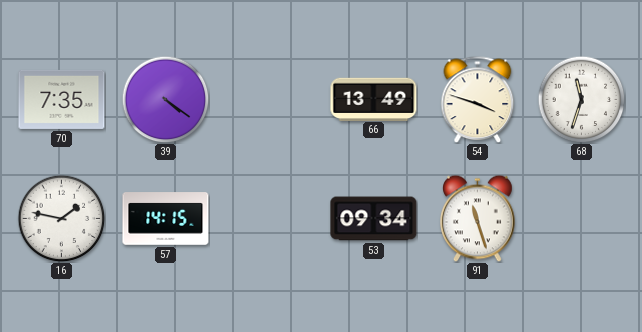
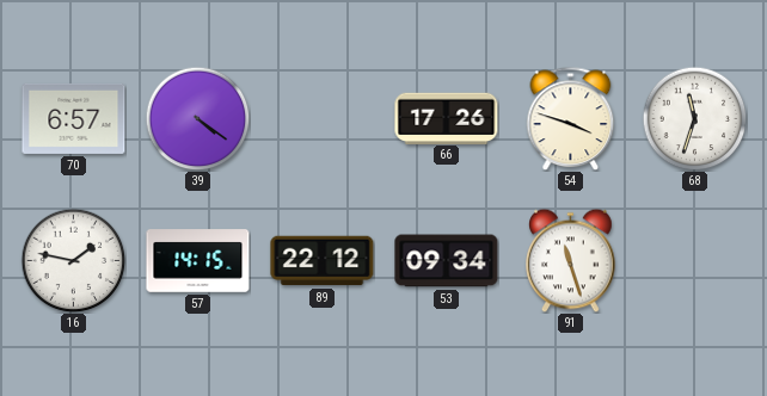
70: 7:35 -> 6:57
66: 13:49 -> 17:26
89: none -> 22:12
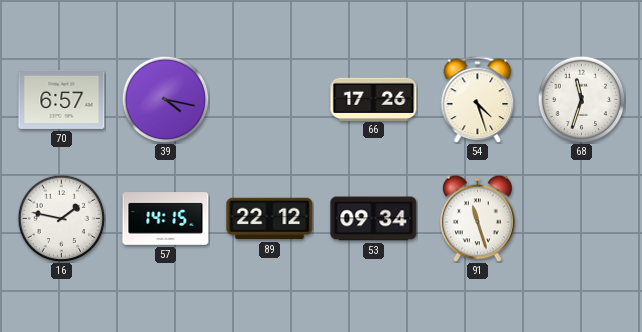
39: 4:21 -> 4:17
54: 3:48 -> 4:27
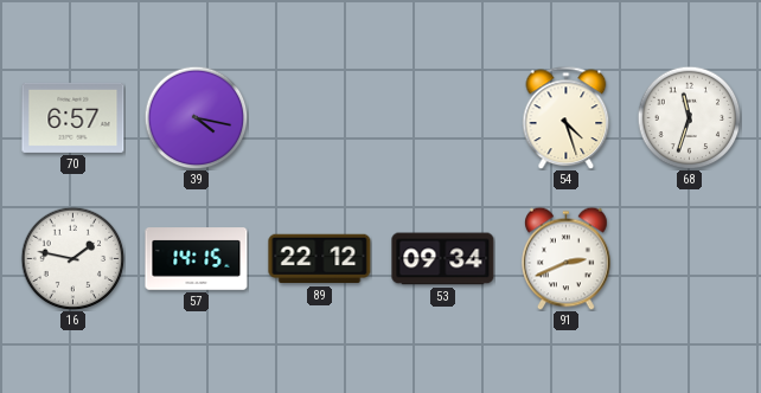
66: 17:26 -> none
91: 11:27 -> 2:41
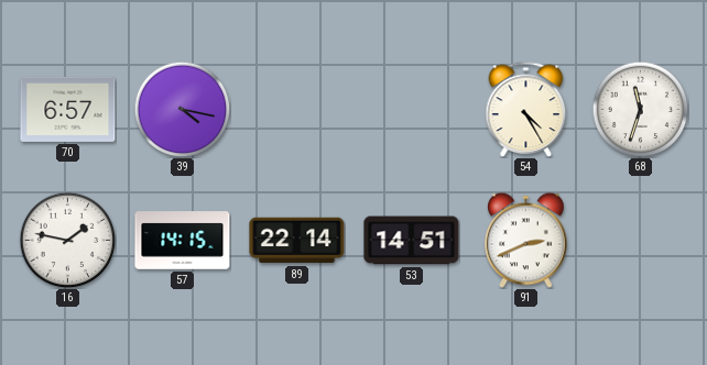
54: 4:27 -> 4:25
89: 22:12 -> 22:14
53: 09:34 -> 14:51
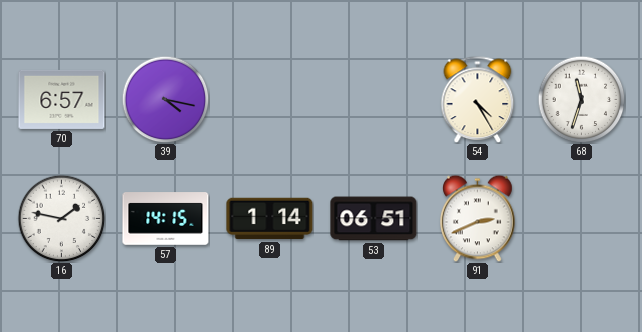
89: 22:14 -> 1:14
53: 14:51 -> 06:51
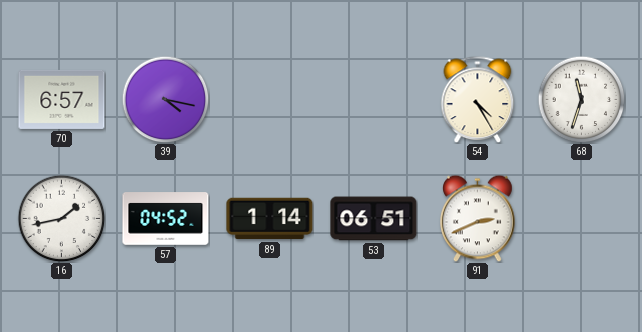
16: 1:47 -> 1:43
57: 14:15 -> 04:52
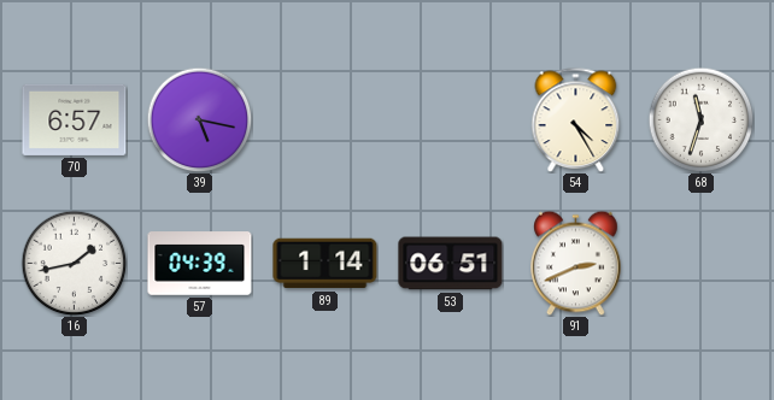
39: 4:17 -> 5:17
57: 04:52 -> 04:39
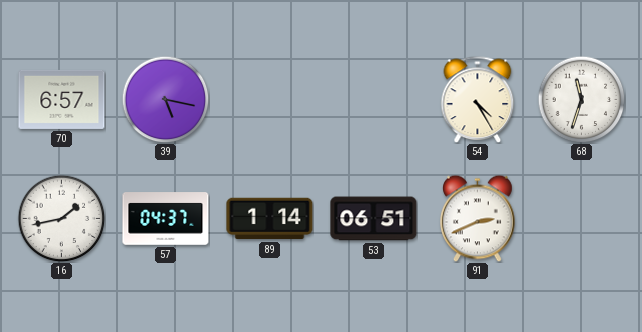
57: 04:39 -> 04:37
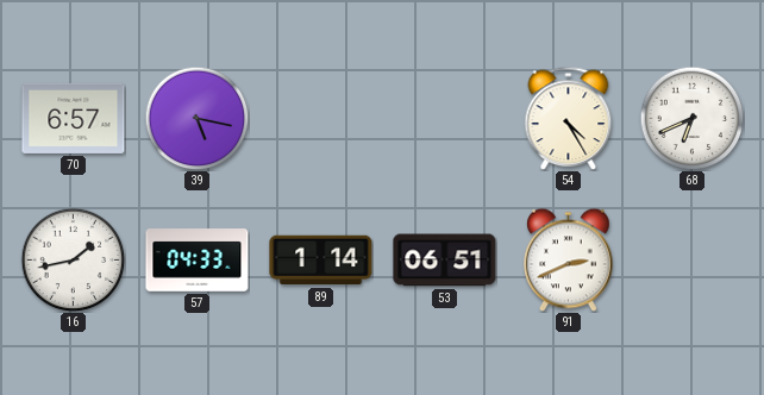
68: 11:33 -> 6:41
57: 04:37 -> 04:33
